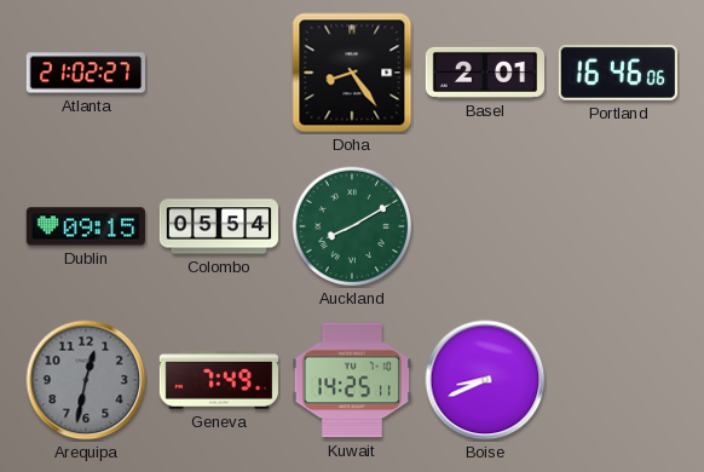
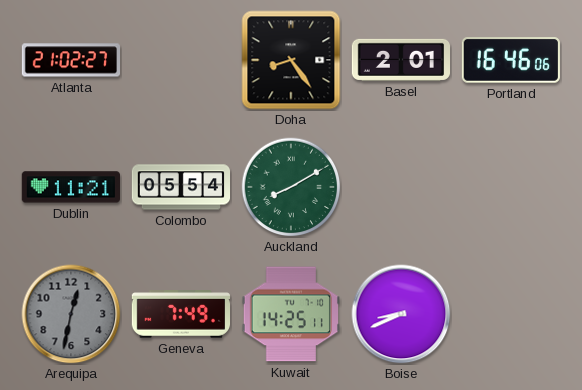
Dublin: 09:15 -> 11:21
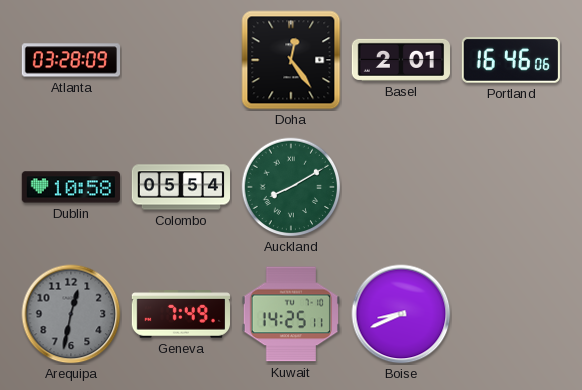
Atlanta: 21:02 -> 03:28
Doha: 8:24 -> 12:24
Dublin: 11:21 -> 10:58
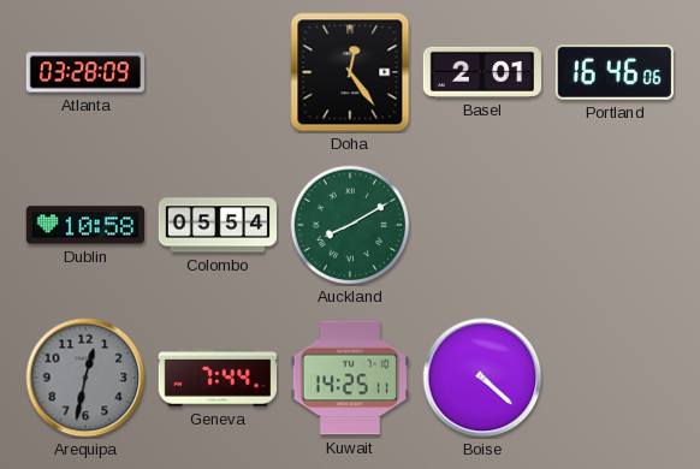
Geneva: 7:49 -> 7:44
Boise: 8:41 -> 4:22
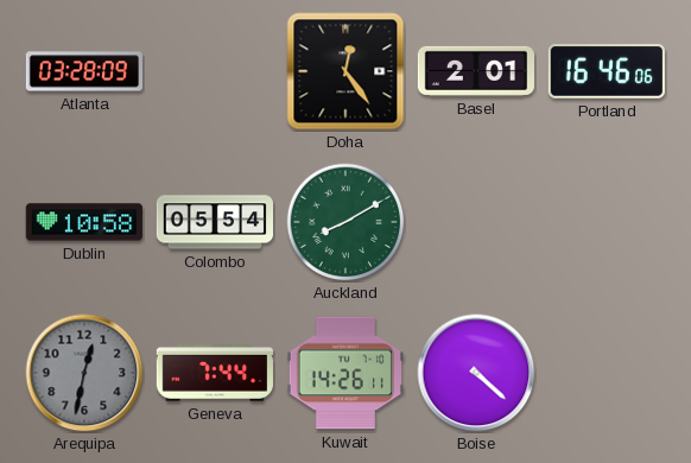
Kuwait: 14:25 -> 14:26
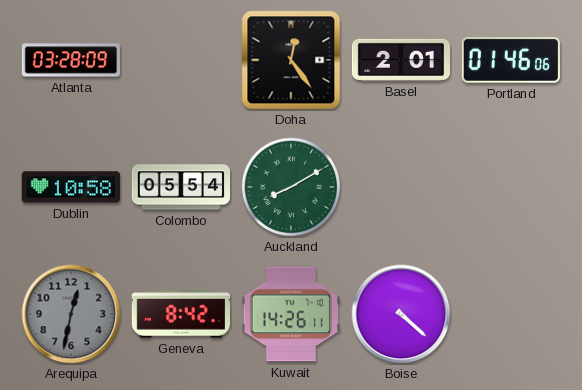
Portland: 16:46 -> 01:46
Geneva: 7:44 -> 8:42
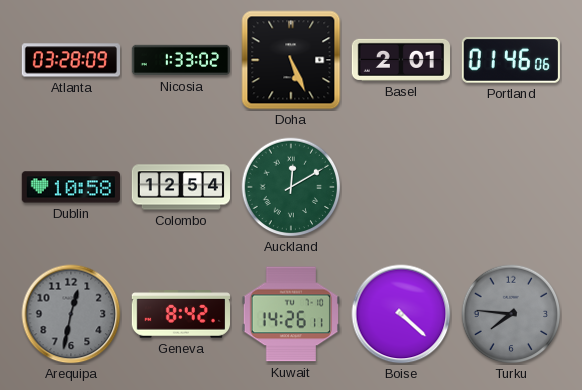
Nicosia: none -> 1:33
Doha: 12:24 -> 5:26
Colombo: 05:54 -> 12:54
Auckland: 8:10 -> 12:10
Turku: none -> 7:46
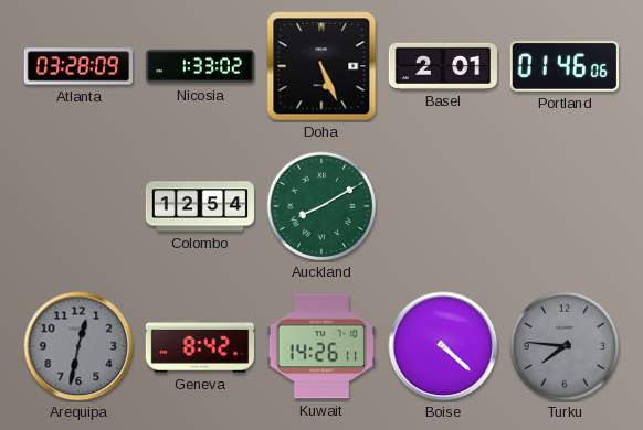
Dublin: 10:58 -> none
Auckland: 12:10 -> 8:10
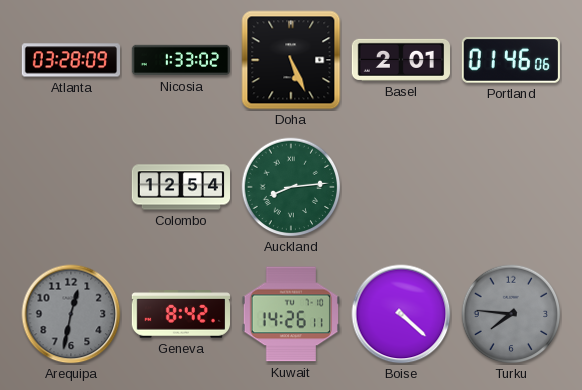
Auckland: 8:10 -> 8:14
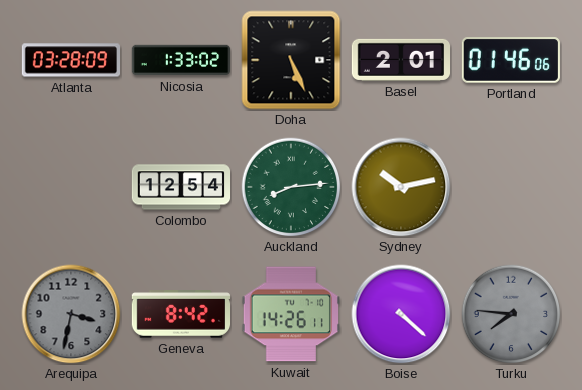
Sydney: none -> 10:13
Arequipa: 12:32 -> 3:32
